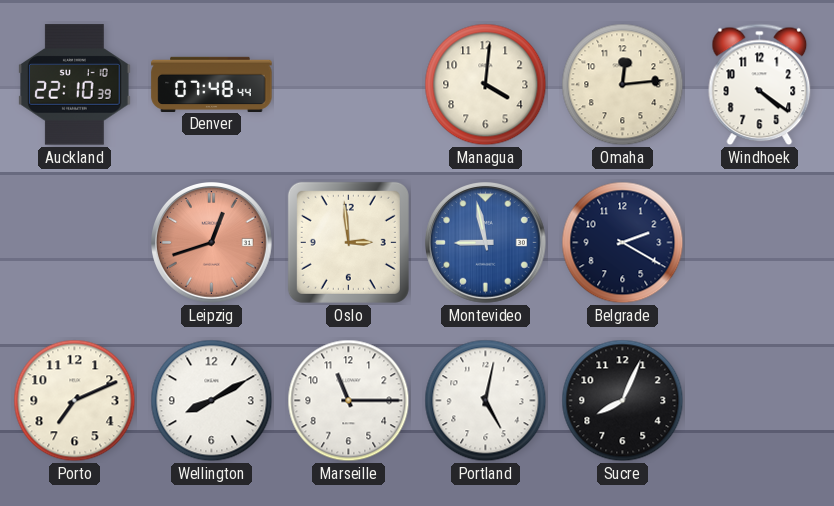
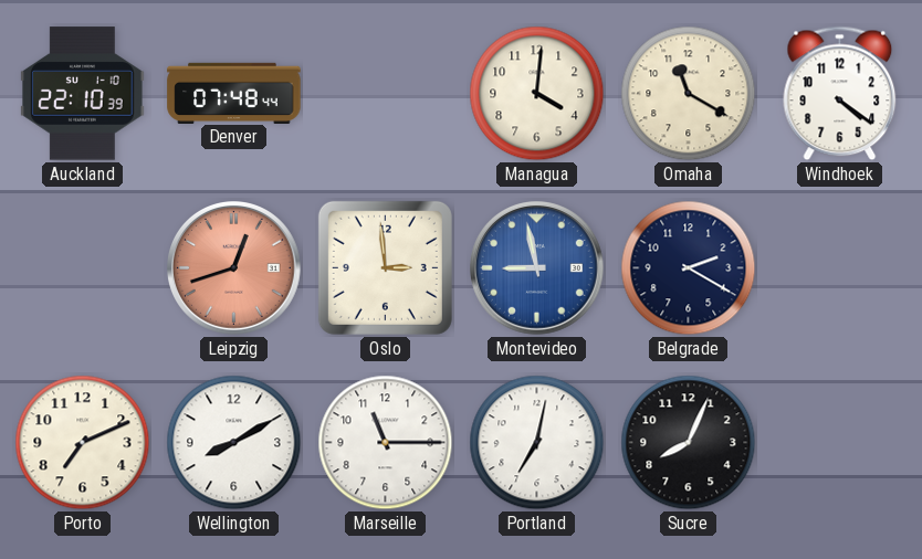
Omaha: 12:14 -> 11:20
Portland: 5:02 -> 7:02
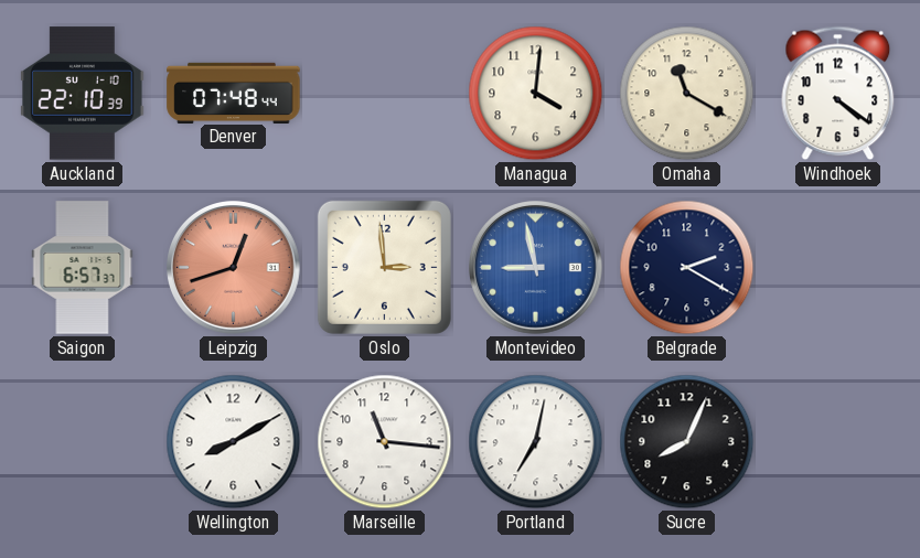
Saigon: none -> 6:57
Porto: 7:11 -> none
Marseille: 11:15 -> 11:16
